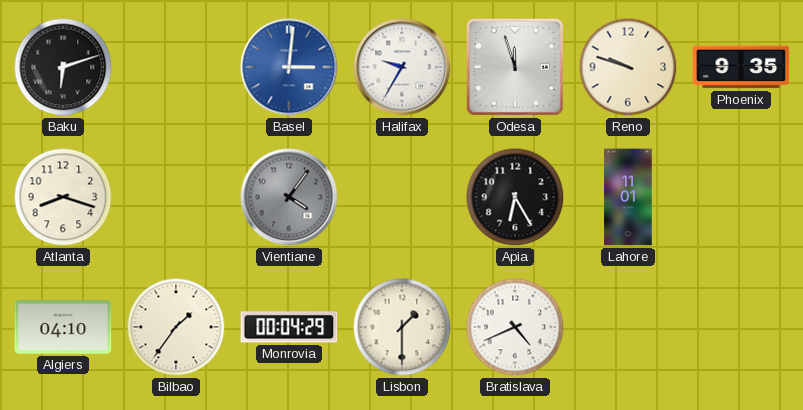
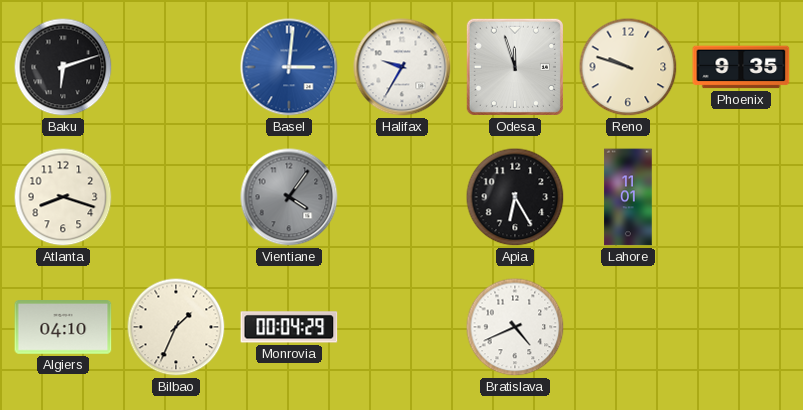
Bilbao: 1:36 -> 1:34
Lisbon: 1:30 -> none
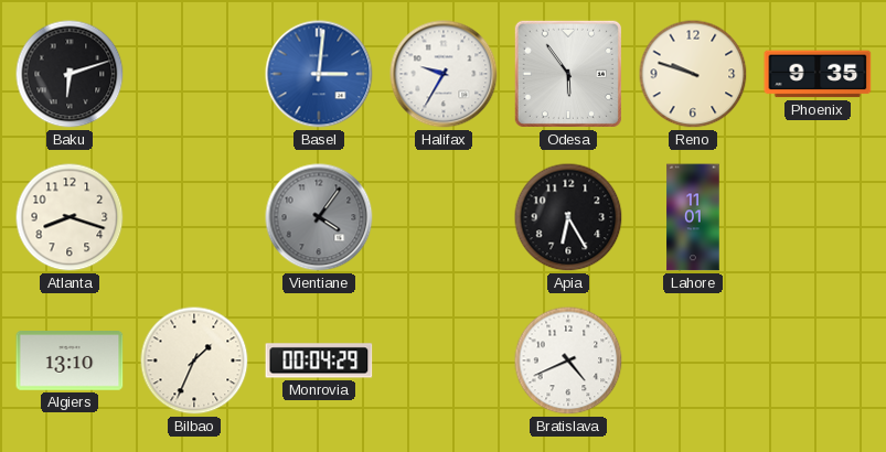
Odesa: 11:57 -> 5:54
Algiers: 04:10 -> 13:10
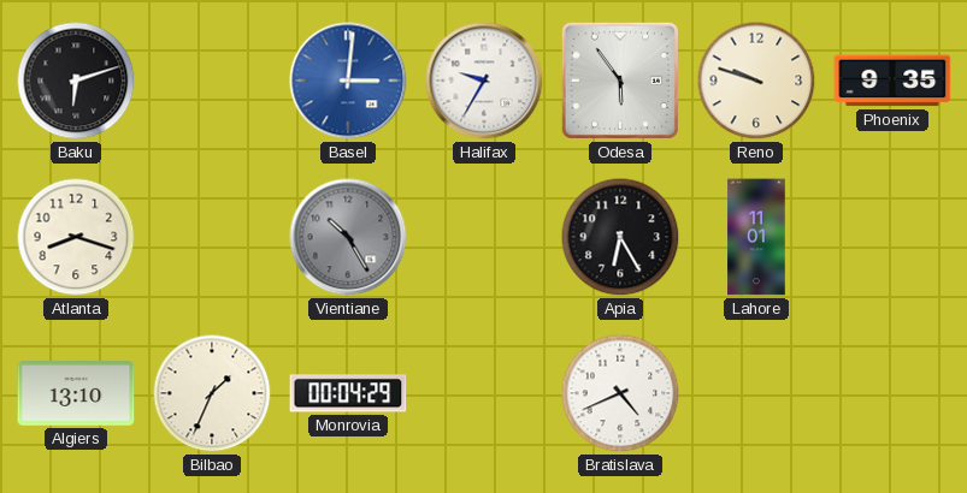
Vientiane: 4:06 -> 10:25
